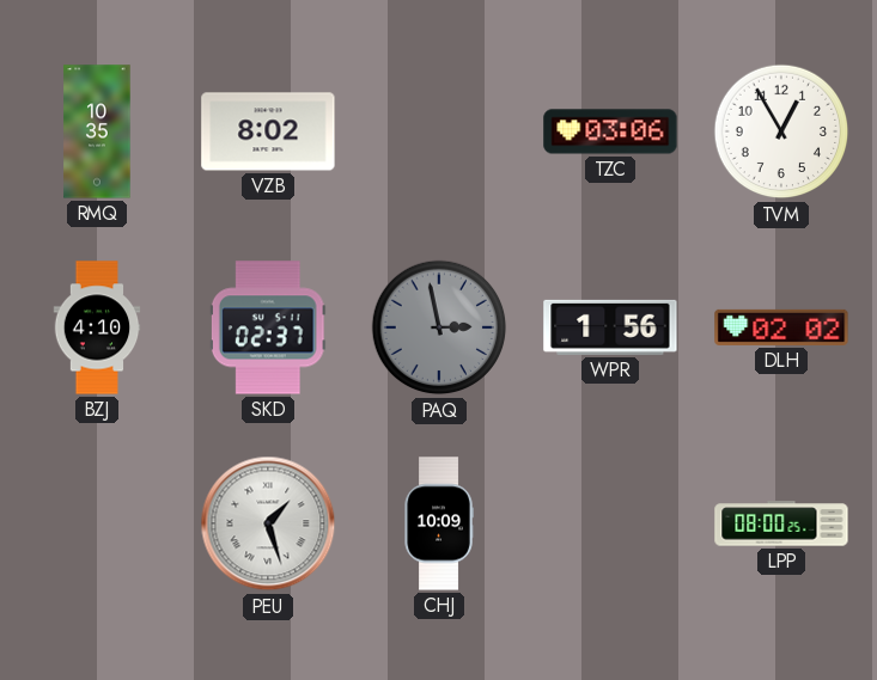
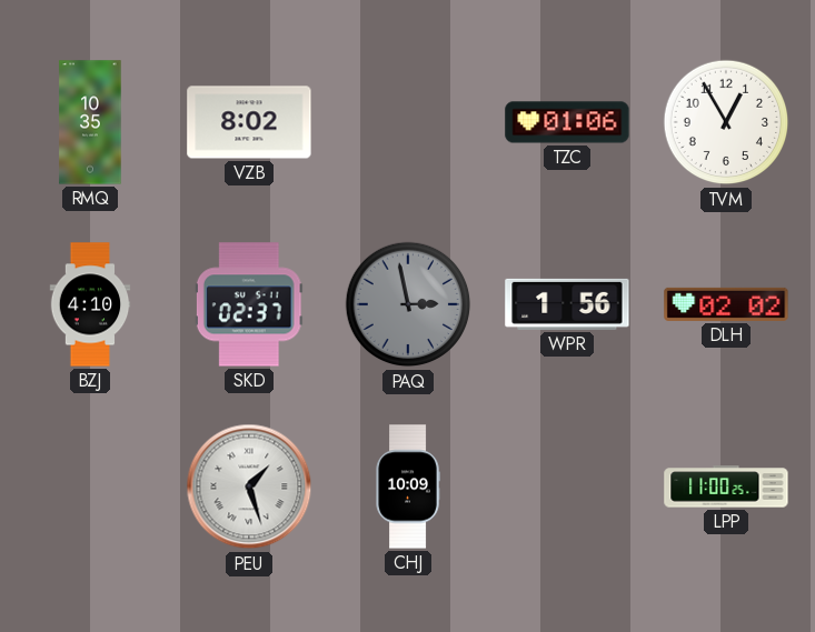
TZC: 03:06 -> 01:06
LPP: 08:00 -> 11:00
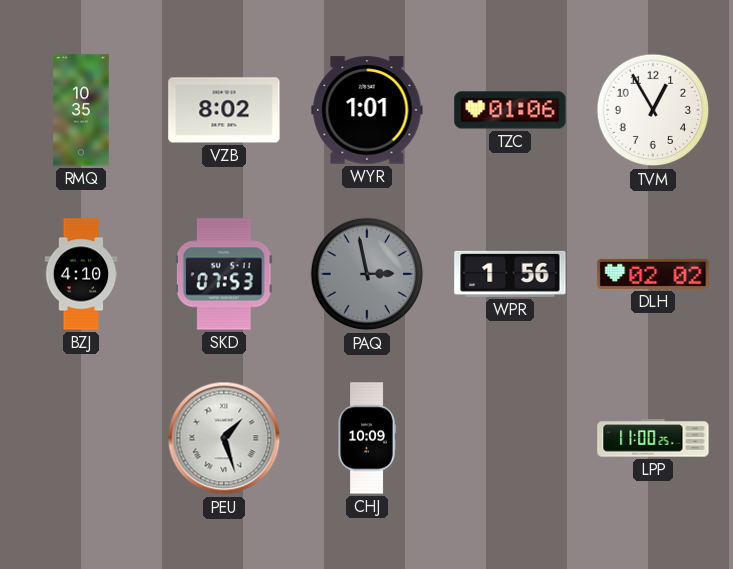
WYR: none -> 1:01
SKD: 02:37 -> 07:53
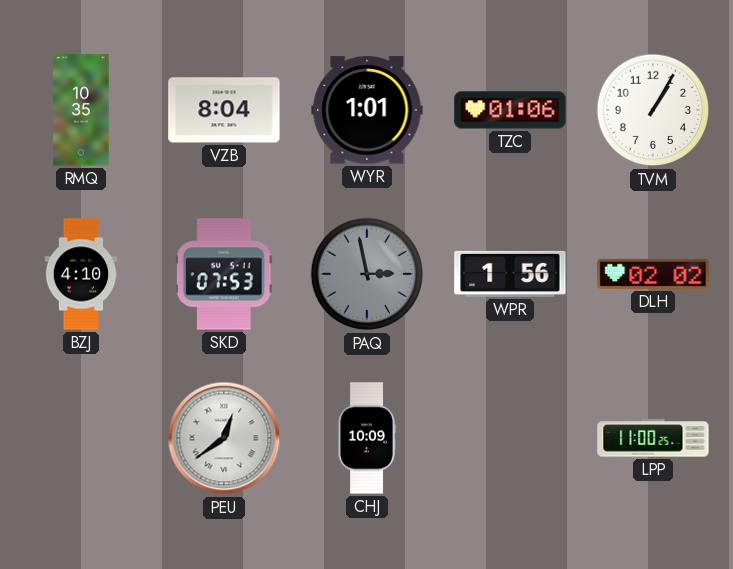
VZB: 8:02 -> 8:04
TVM: 12:55 -> 1:05
PEU: 1:27 -> 12:39
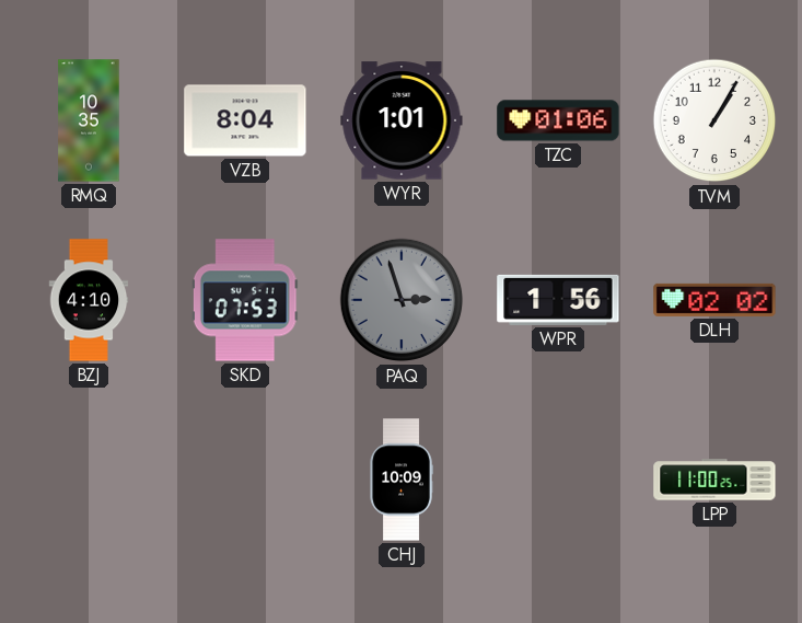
PAQ: 2:58 -> 2:57
PEU: 12:39 -> none
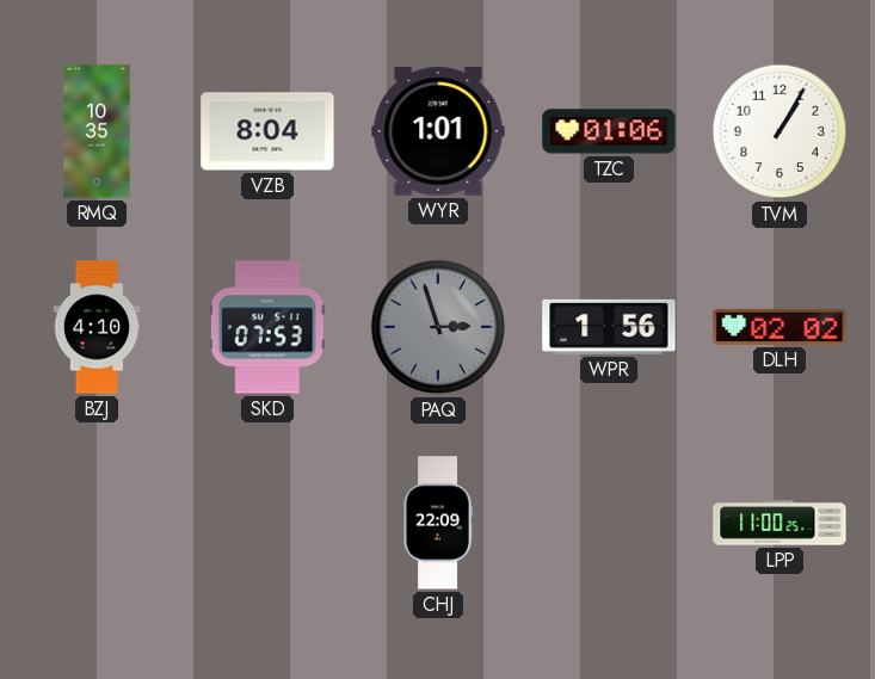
CHJ: 10:09 -> 22:09
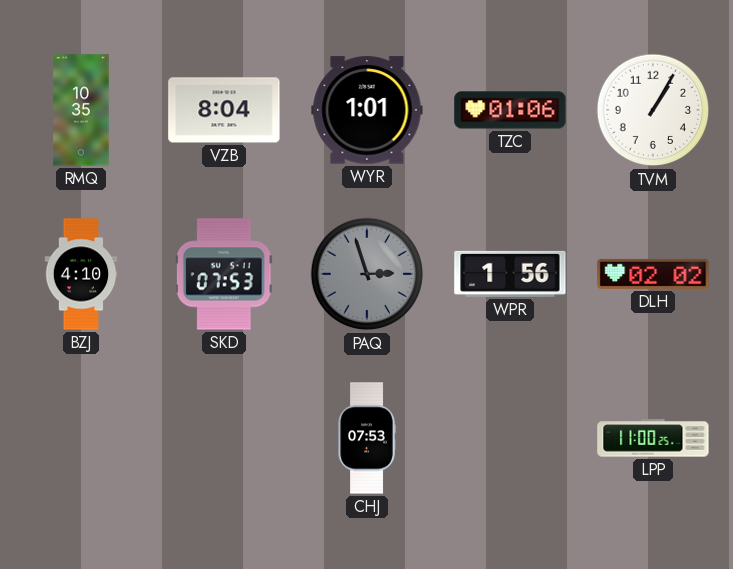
CHJ: 22:09 -> 07:53
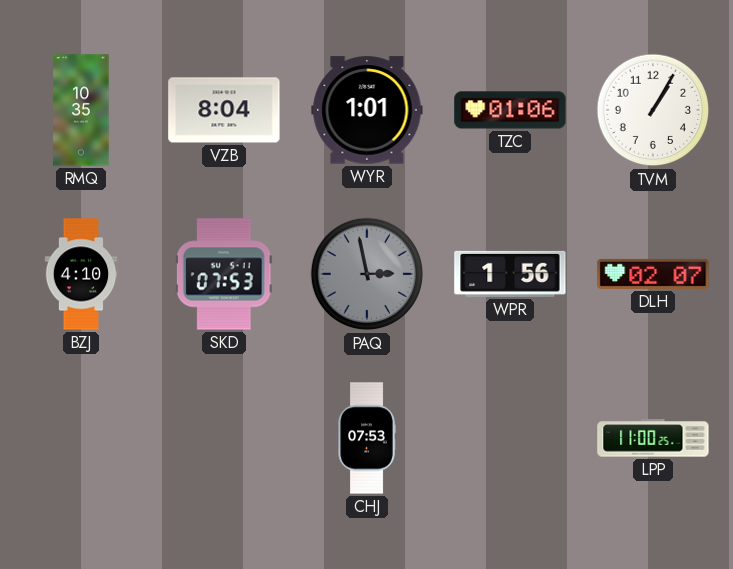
PAQ: 2:57 -> 2:58
DLH: 02:02 -> 02:07
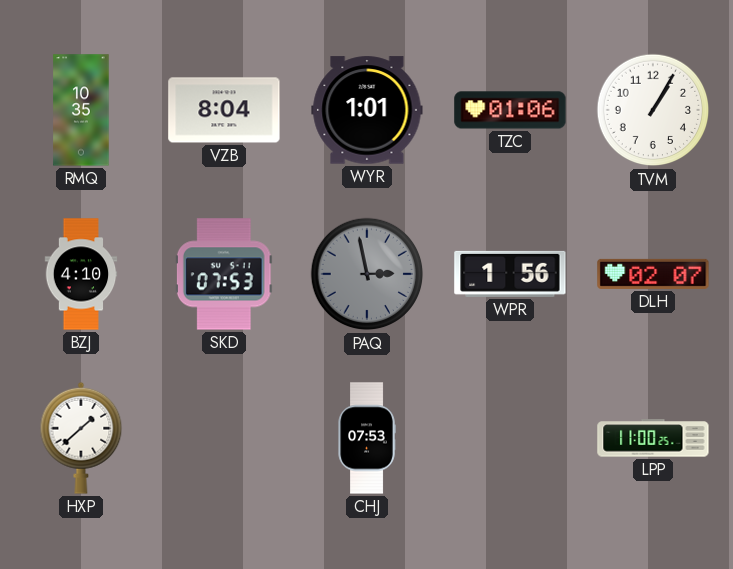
HXP: none -> 1:38
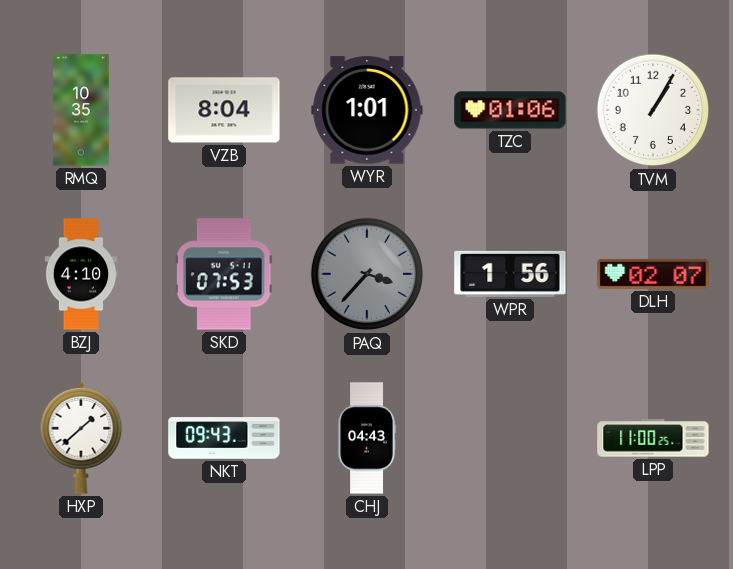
PAQ: 2:58 -> 3:37
NKT: none -> 09:43
CHJ: 07:53 -> 04:43
